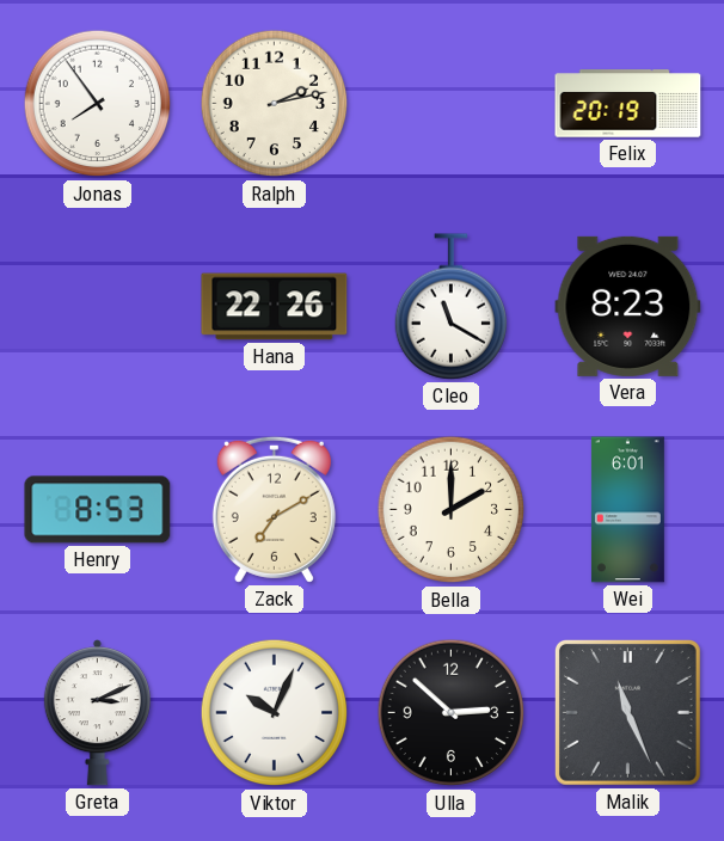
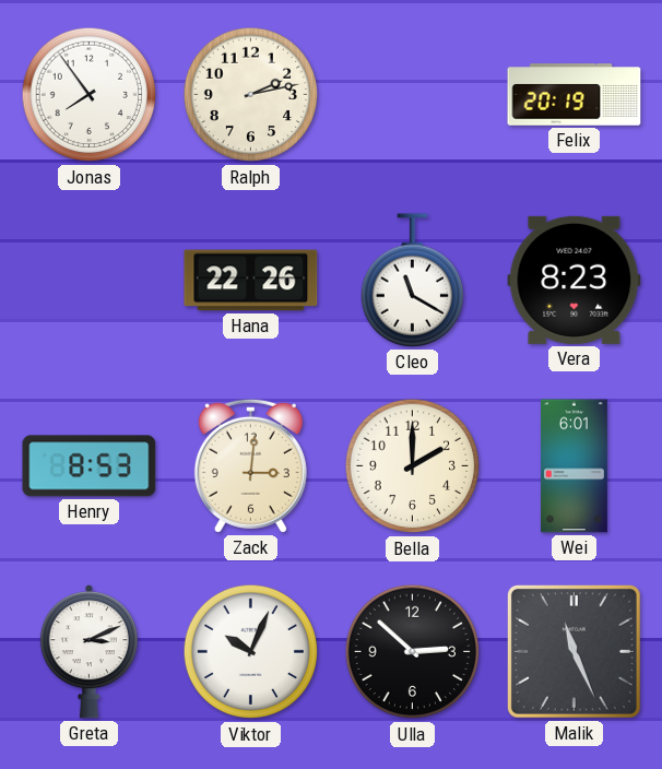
Zack: 7:10 -> 3:01
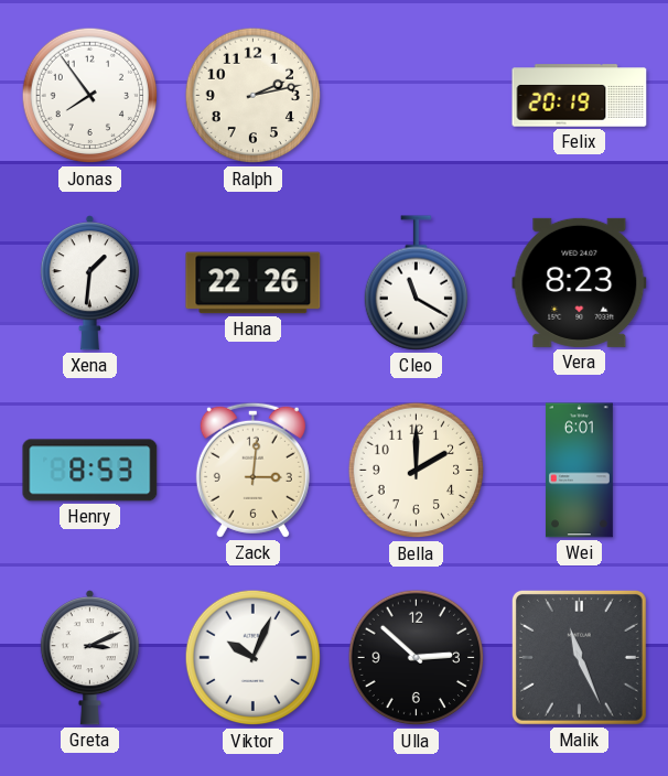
Xena: none -> 1:31
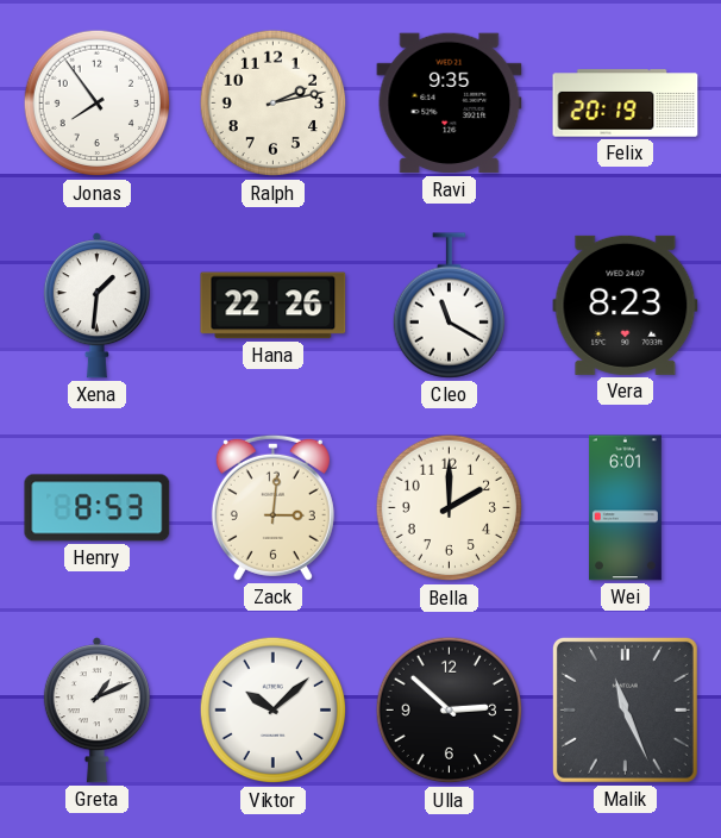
Ravi: none -> 9:35
Greta: 3:11 -> 1:11
Viktor: 10:04 -> 10:08
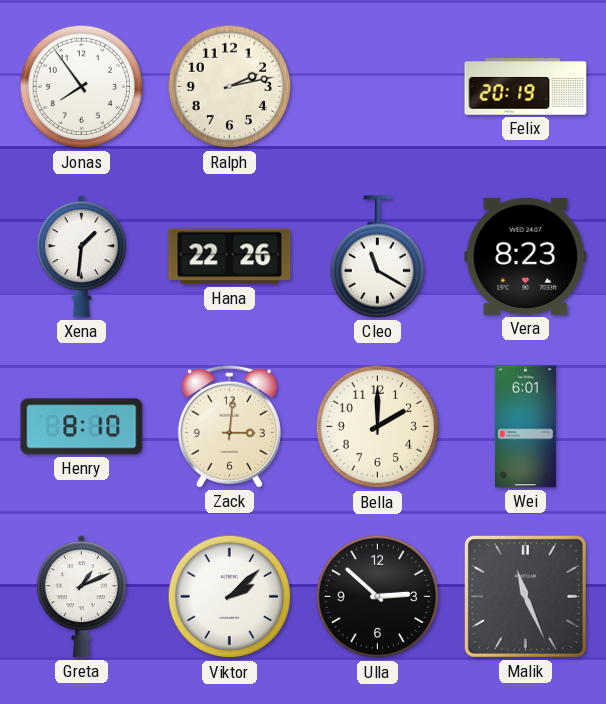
Ravi: 9:35 -> none
Henry: 8:53 -> 8:10
Viktor: 10:08 -> 2:08
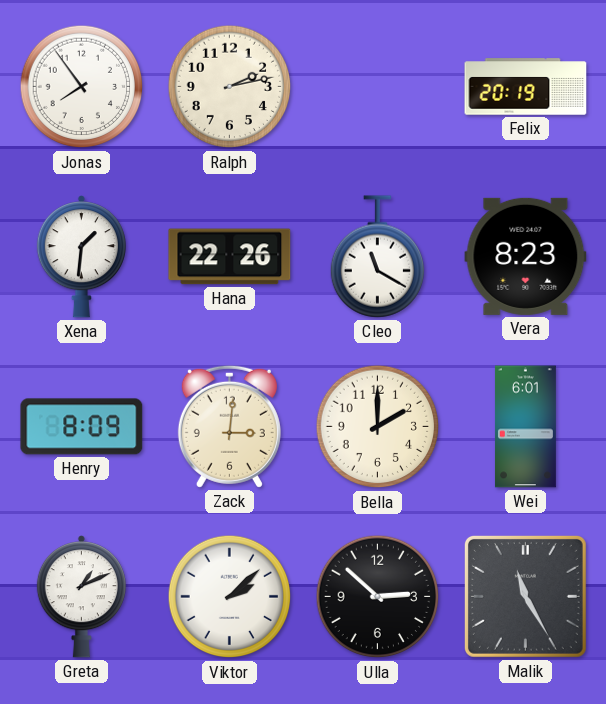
Henry: 8:10 -> 8:09
Malik: 11:26 -> 11:25
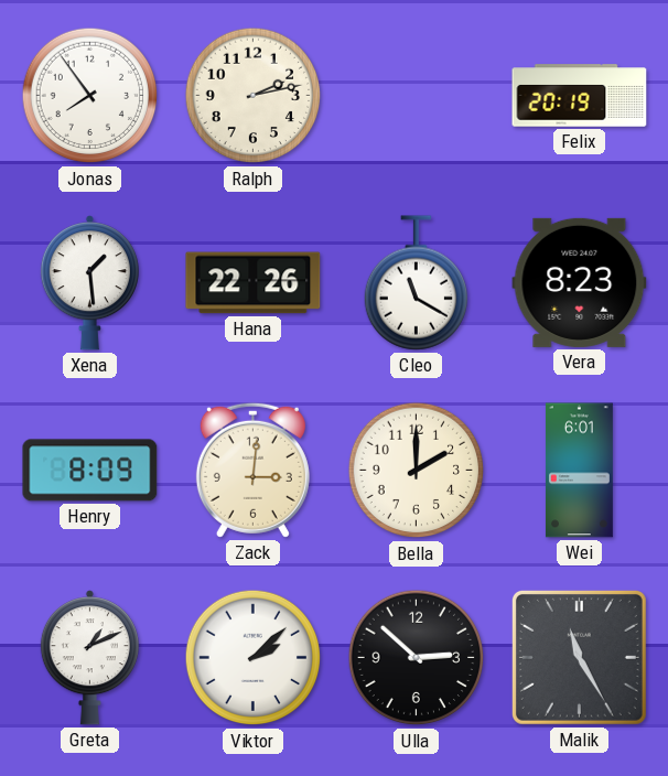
Xena: 1:31 -> 1:29
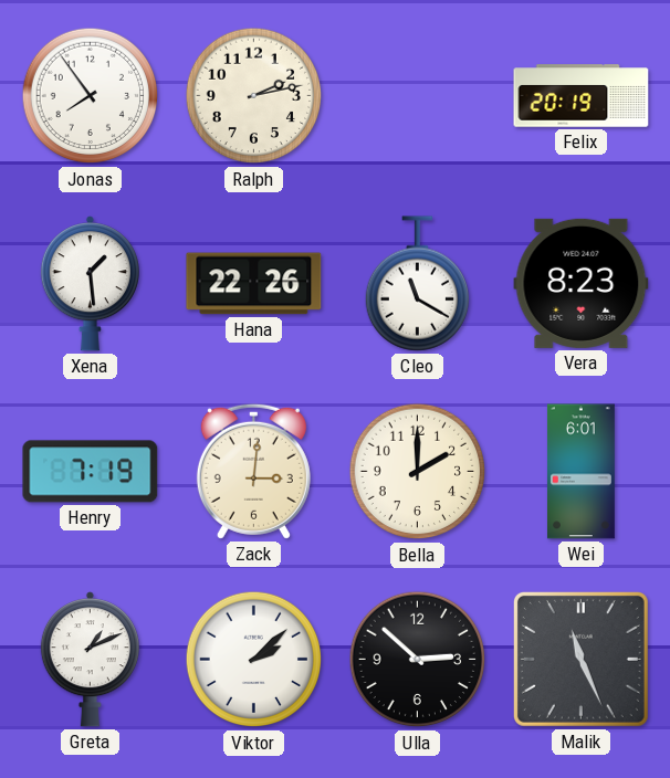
Henry: 8:09 -> 7:19
Malik: 11:25 -> 11:26
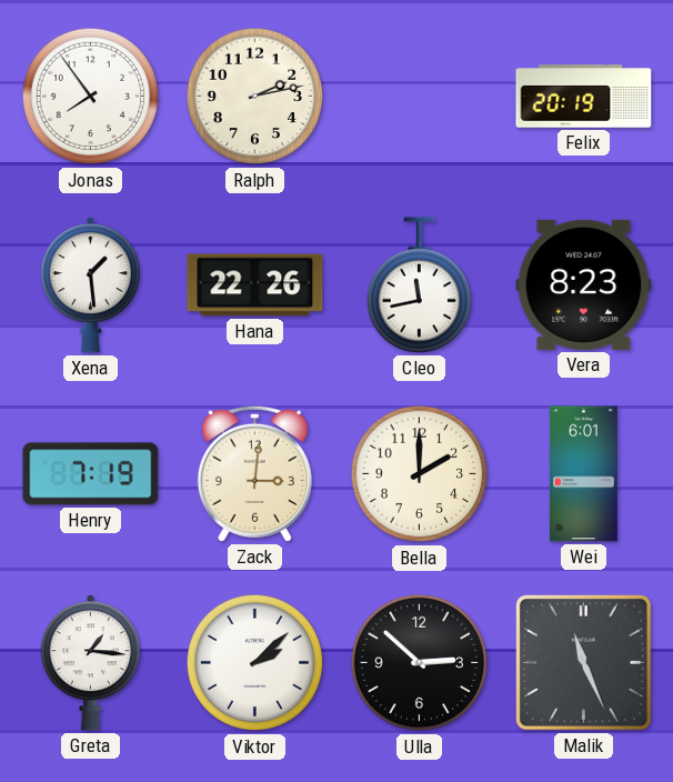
Cleo: 11:20 -> 11:43
Greta: 1:11 -> 1:16
